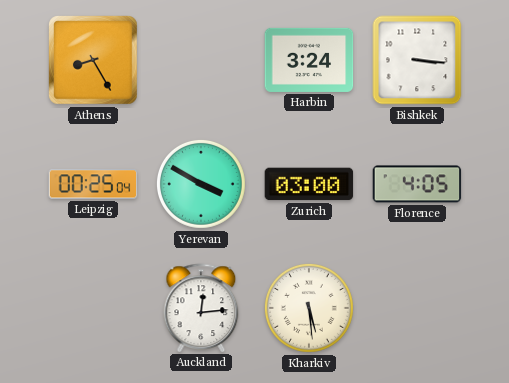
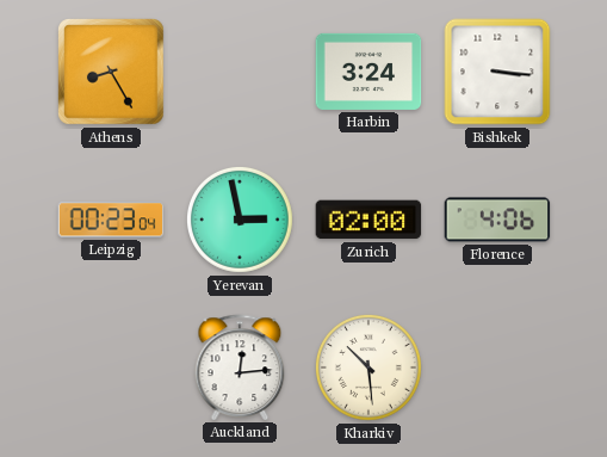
Leipzig: 00:25 -> 00:23
Yerevan: 3:50 -> 2:58
Zurich: 03:00 -> 02:00
Florence: 4:05 -> 4:06
Kharkiv: 5:29 -> 10:29
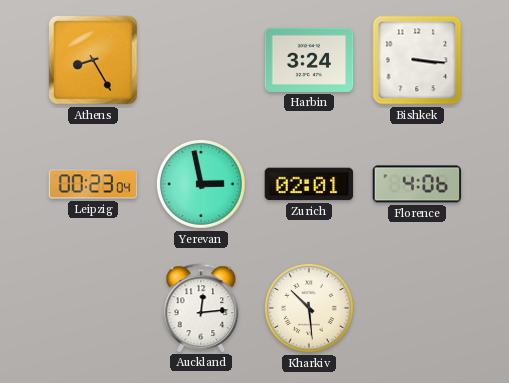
Zurich: 02:00 -> 02:01
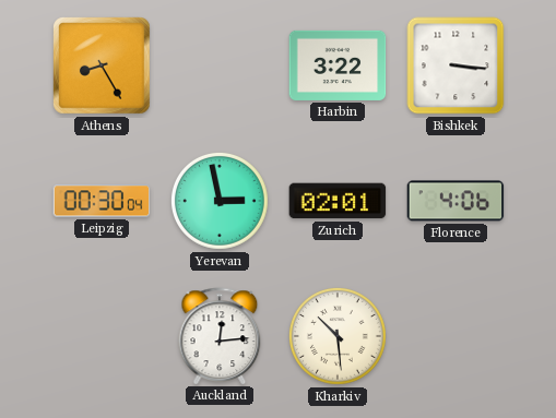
Harbin: 3:24 -> 3:22
Leipzig: 00:23 -> 00:30
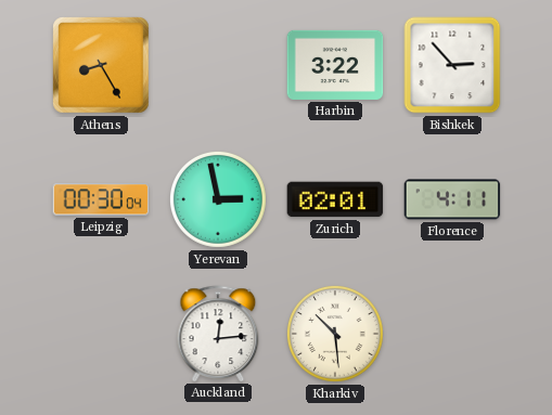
Bishkek: 3:16 -> 2:53
Florence: 4:06 -> 4:11
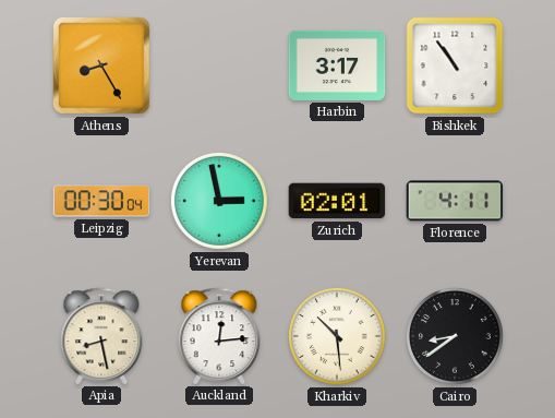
Harbin: 3:22 -> 3:17
Bishkek: 2:53 -> 10:54
Apia: none -> 8:28
Cairo: none -> 8:39
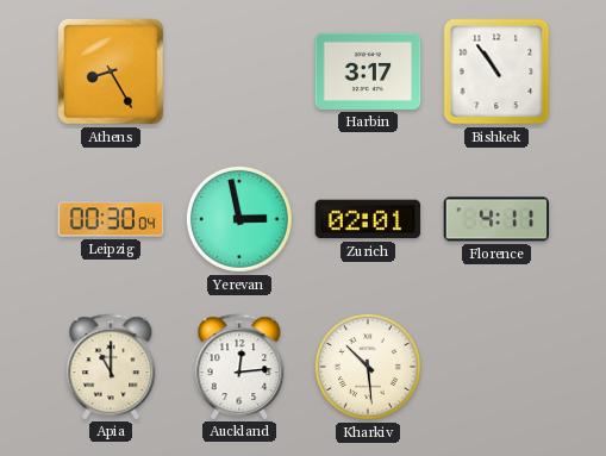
Apia: 8:28 -> 11:00
Cairo: 8:39 -> none
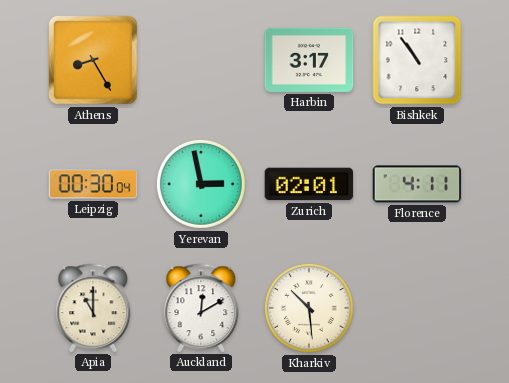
Auckland: 12:14 -> 12:10
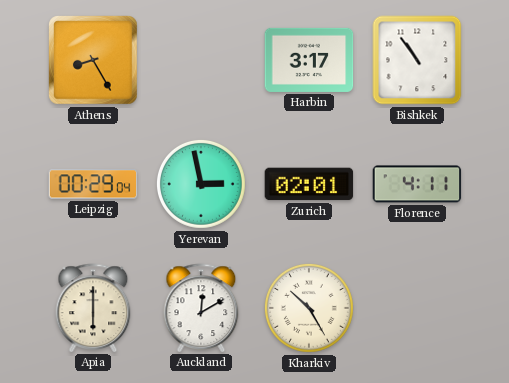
Leipzig: 00:30 -> 00:29
Apia: 11:00 -> 6:00
Kharkiv: 10:29 -> 10:25
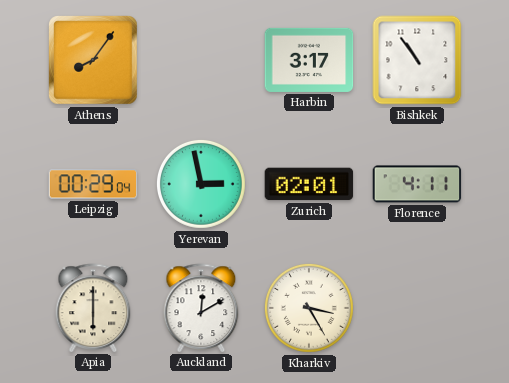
Athens: 8:25 -> 8:06
Kharkiv: 10:25 -> 3:25
